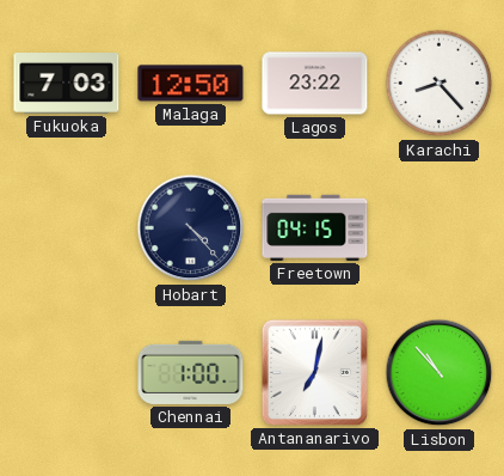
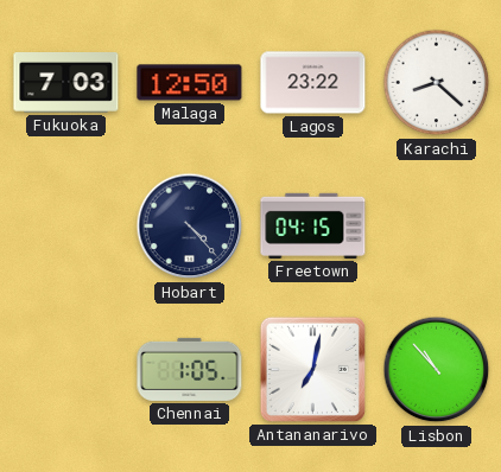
Karachi: 8:23 -> 8:22
Chennai: 1:00 -> 1:05
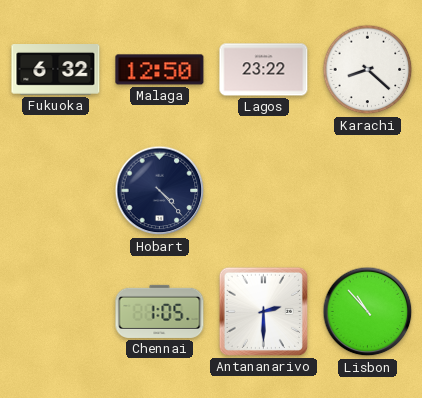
Fukuoka: 7:03 -> 6:32
Freetown: 04:15 -> none
Antananarivo: 7:02 -> 2:30
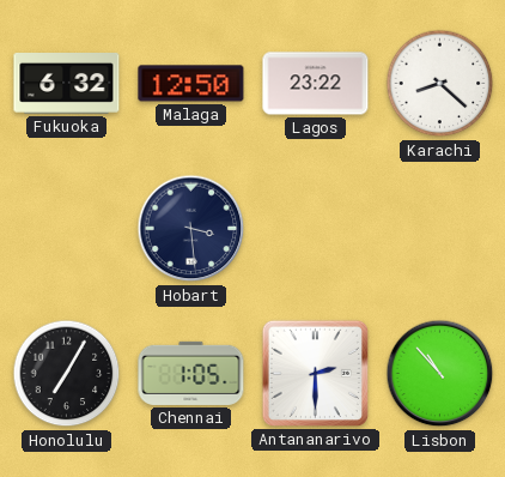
Hobart: 4:23 -> 3:29
Honolulu: none -> 7:05
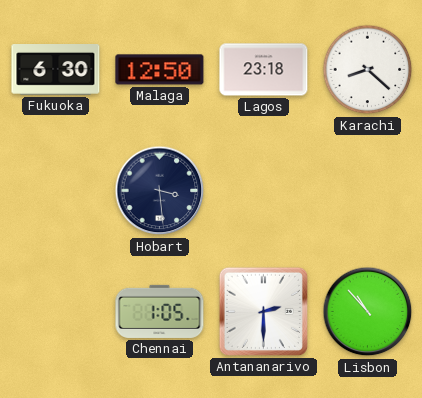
Fukuoka: 6:32 -> 6:30
Lagos: 23:22 -> 23:18
Honolulu: 7:05 -> none
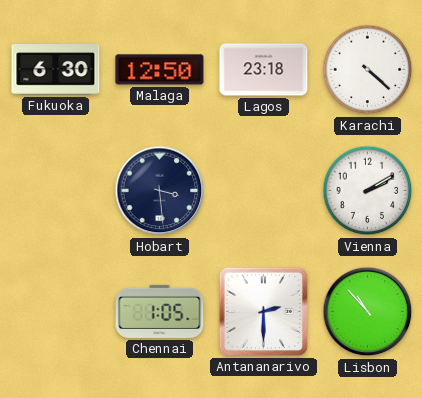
Karachi: 8:22 -> 4:22
Vienna: none -> 2:10
